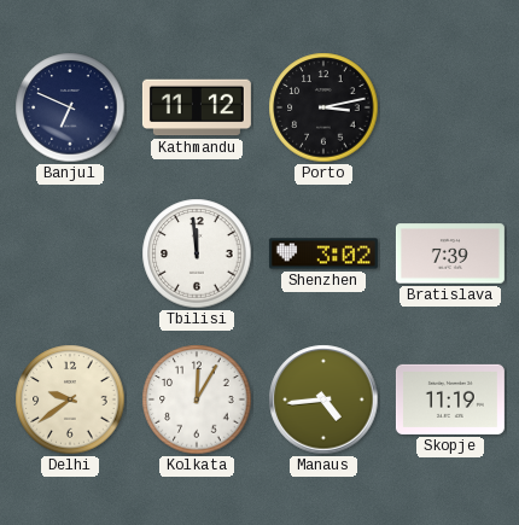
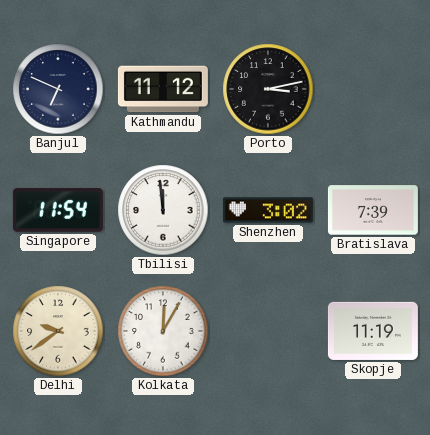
Singapore: none -> 11:54
Manaus: 4:44 -> none
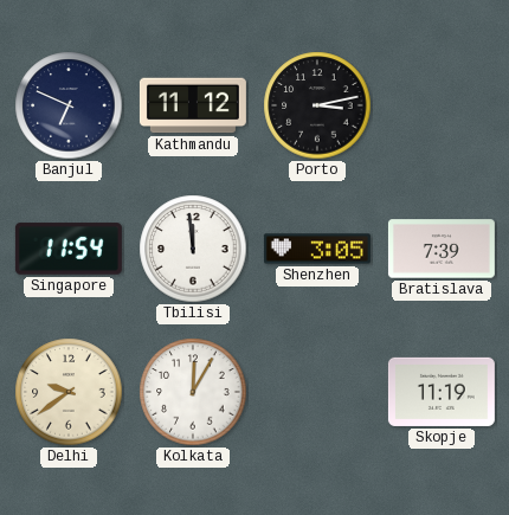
Shenzhen: 3:02 -> 3:05
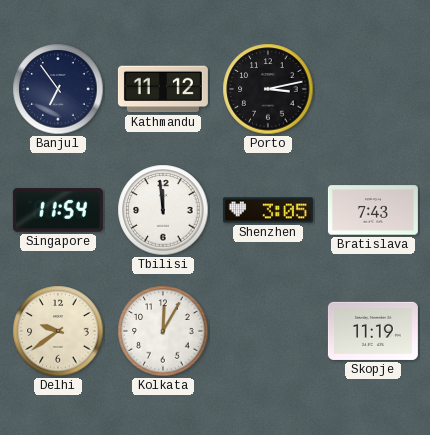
Banjul: 6:49 -> 6:54
Bratislava: 7:39 -> 7:43
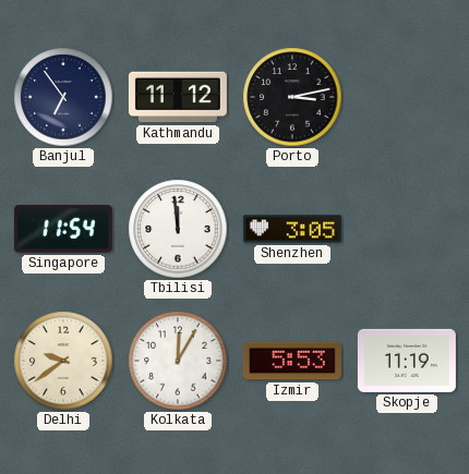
Bratislava: 7:43 -> none
Izmir: none -> 5:53
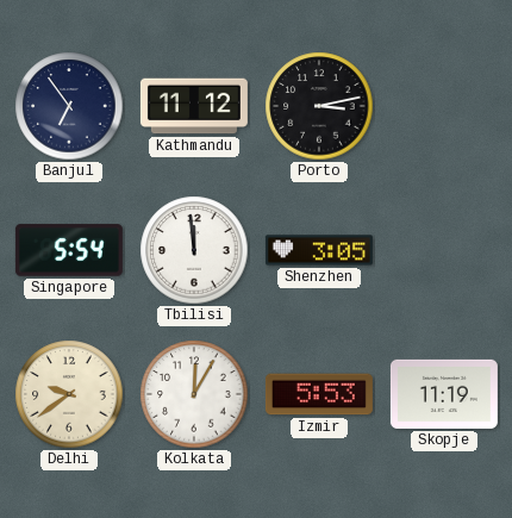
Singapore: 11:54 -> 5:54
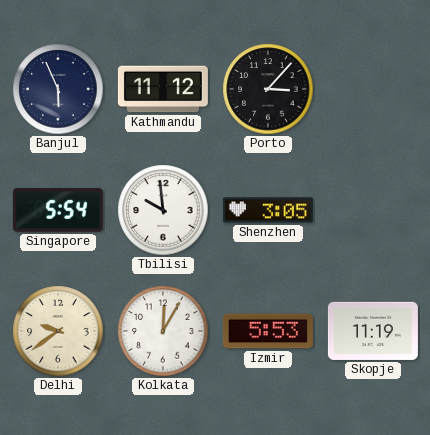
Banjul: 6:54 -> 5:56
Porto: 3:13 -> 3:07
Tbilisi: 11:59 -> 9:59
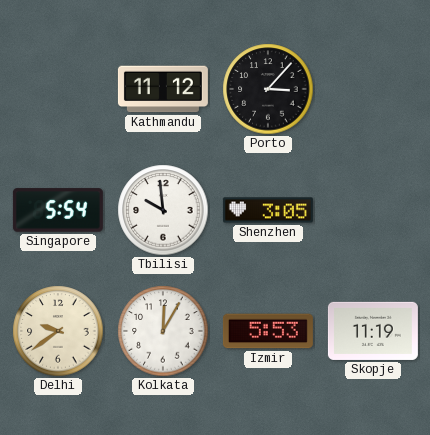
Banjul: 5:56 -> none
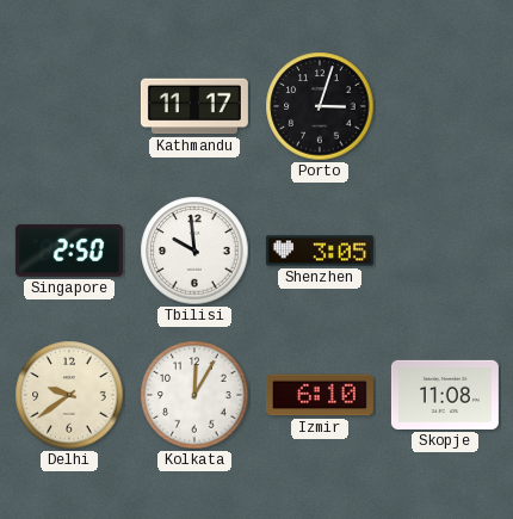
Kathmandu: 11:12 -> 11:17
Porto: 3:07 -> 3:03
Singapore: 5:54 -> 2:50
Izmir: 5:53 -> 6:10
Skopje: 11:19 -> 11:08
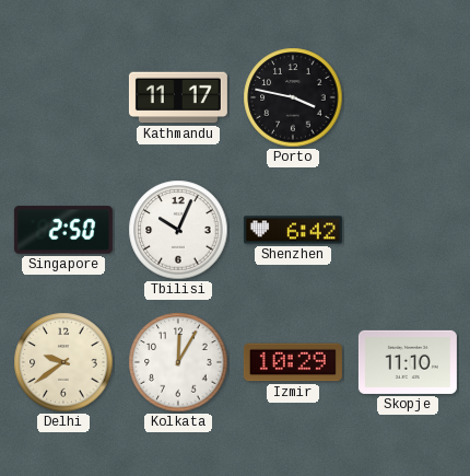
Porto: 3:03 -> 3:47
Tbilisi: 9:59 -> 10:04
Shenzhen: 3:05 -> 6:42
Izmir: 6:10 -> 10:29
Skopje: 11:08 -> 11:10
